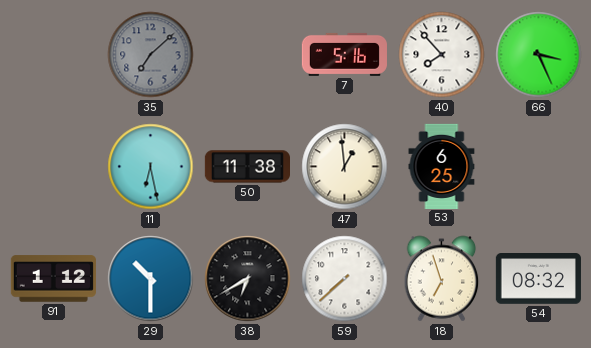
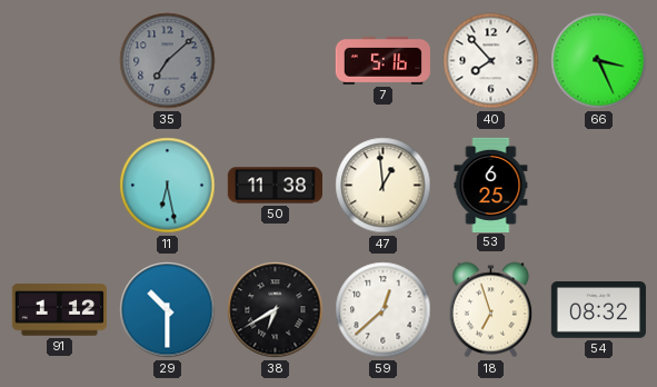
59: 7:38 -> 12:38
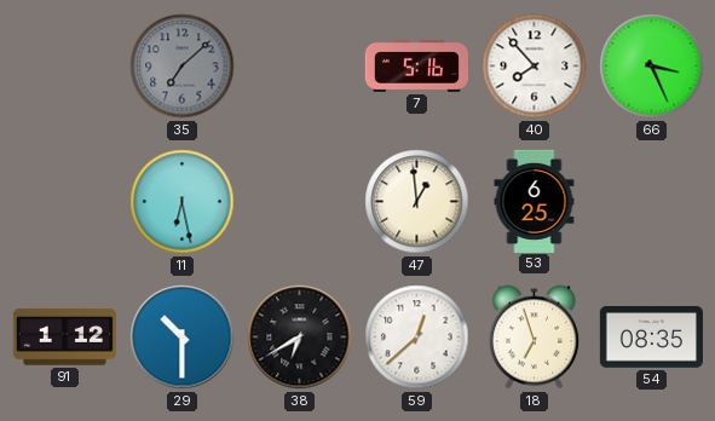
50: 11:38 -> none
54: 08:32 -> 08:35
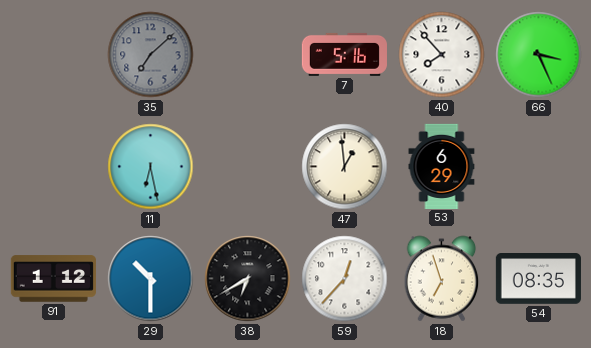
53: 6:25 -> 6:29
59: 12:38 -> 12:37
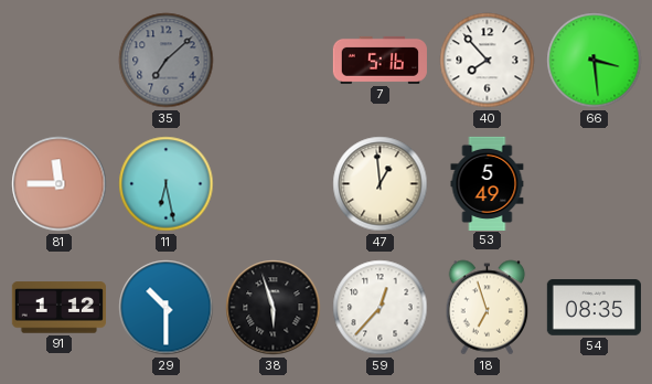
66: 3:26 -> 3:29
81: none -> 11:45
53: 6:29 -> 5:49
38: 6:40 -> 5:57
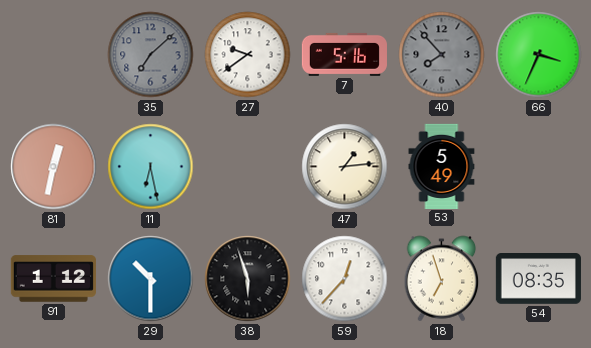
27: none -> 9:39
40 dial: white -> grey
66: 3:29 -> 3:34
81: 11:45 -> 12:32
47: 12:59 -> 1:14
